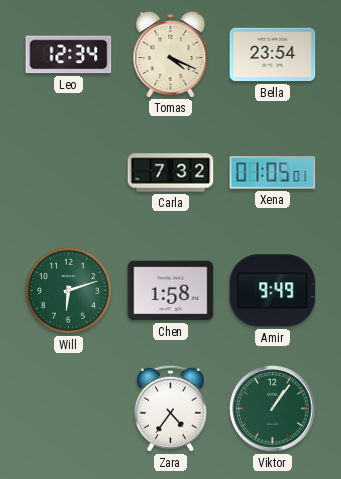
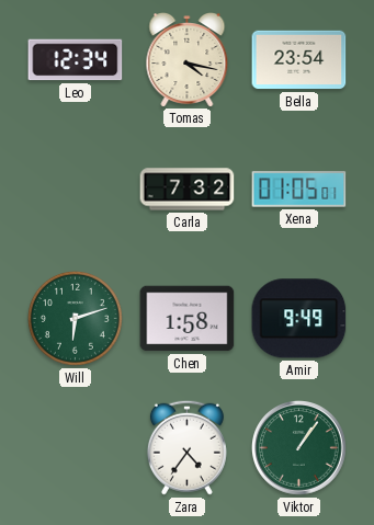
Tomas: 4:19 -> 4:17
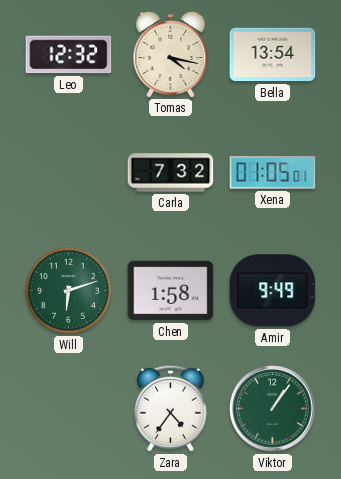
Leo: 12:34 -> 12:32
Bella: 23:54 -> 13:54
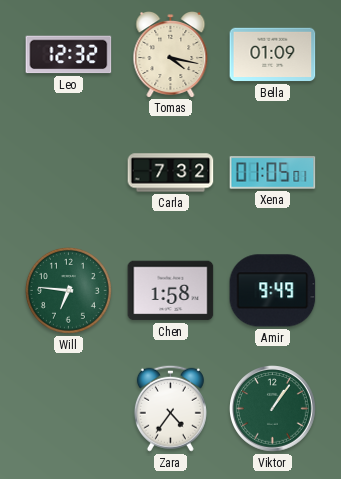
Bella: 13:54 -> 01:09
Will: 6:12 -> 6:46
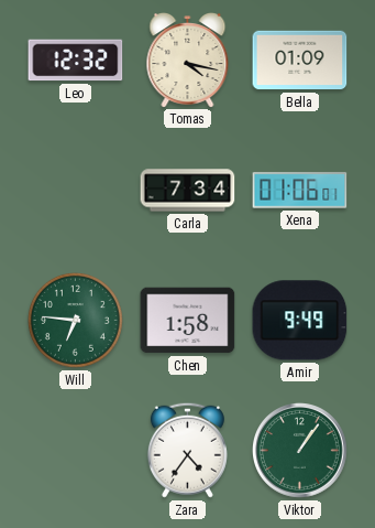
Carla: 7:32 -> 7:34
Xena: 01:05 -> 01:06
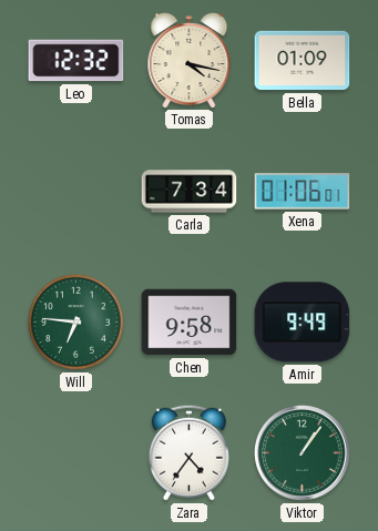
Chen: 1:58 -> 9:58
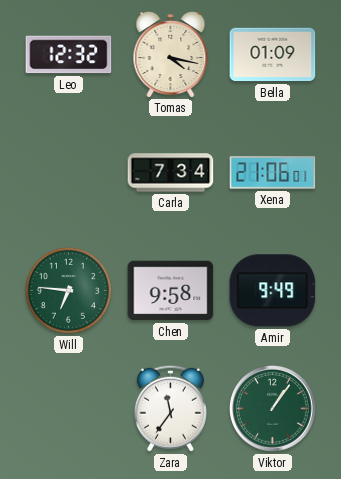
Xena: 01:06 -> 21:06
Zara: 4:36 -> 11:36
